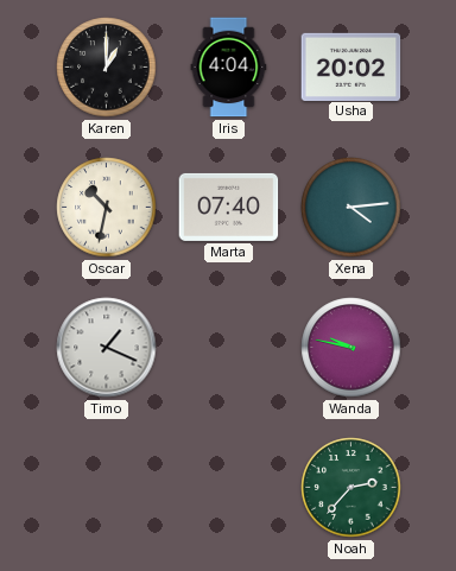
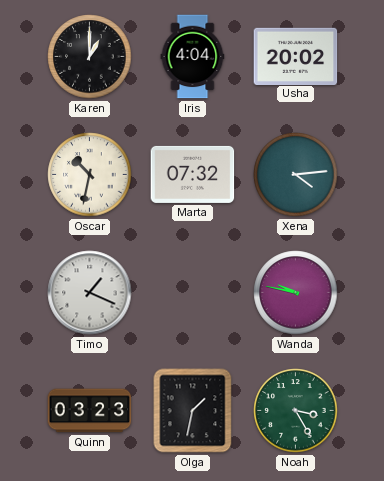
Marta: 07:40 -> 07:32
Quinn: none -> 03:23
Olga: none -> 1:32
Noah: 2:37 -> 3:25
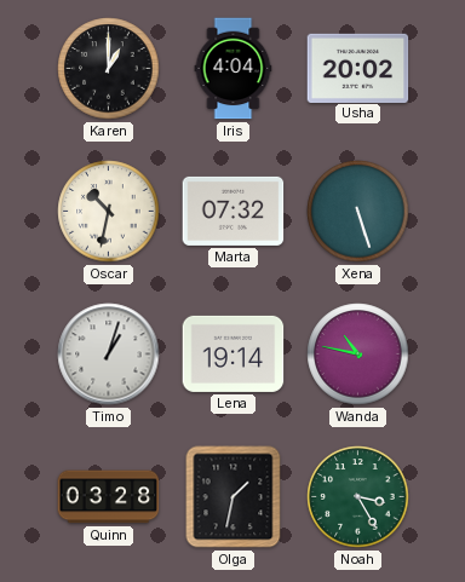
Xena: 4:14 -> 5:27
Timo: 1:19 -> 1:03
Lena: none -> 19:14
Wanda: 9:47 -> 10:47
Quinn: 03:23 -> 03:28
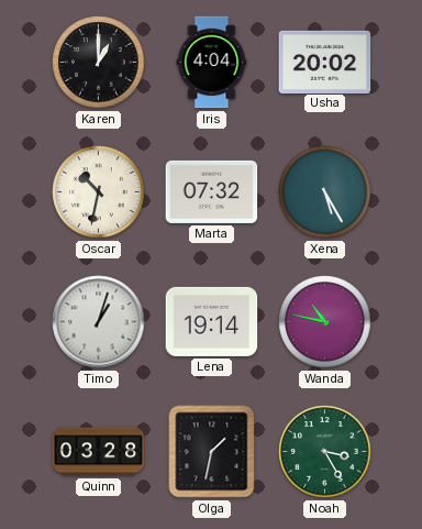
Xena: 5:27 -> 5:25
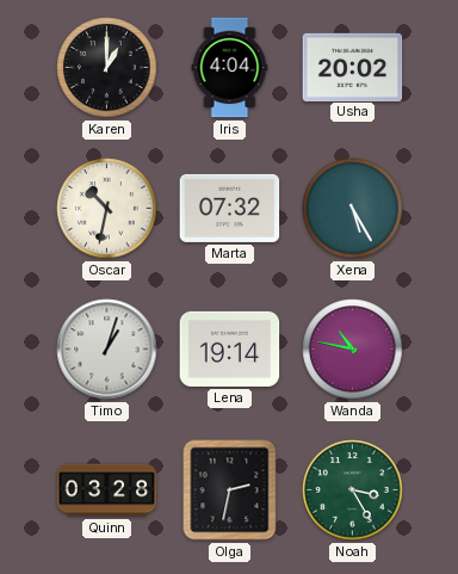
Olga: 1:32 -> 2:32
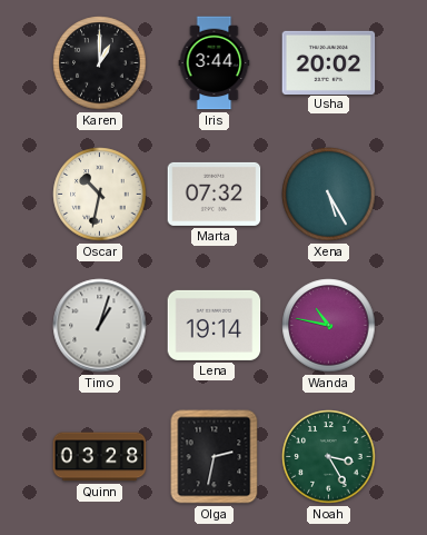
Iris: 4:04 -> 3:44
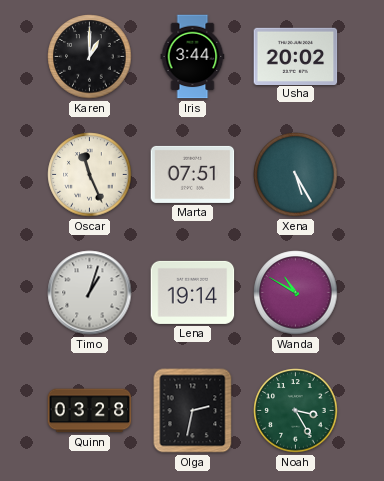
Oscar: 10:32 -> 11:26
Marta: 07:32 -> 07:51
Wanda: 10:47 -> 10:50
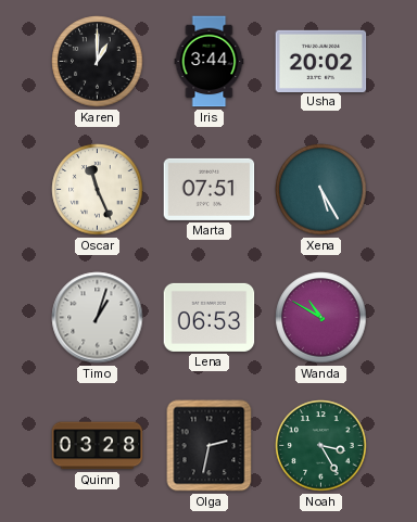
Lena: 19:14 -> 06:53
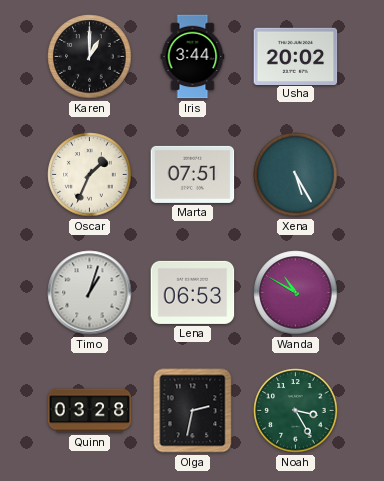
Oscar: 11:26 -> 1:34
